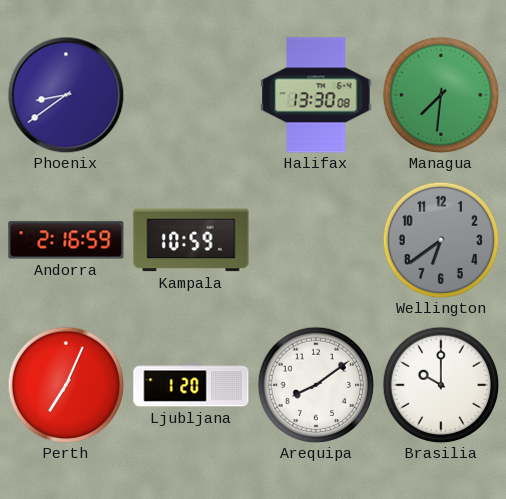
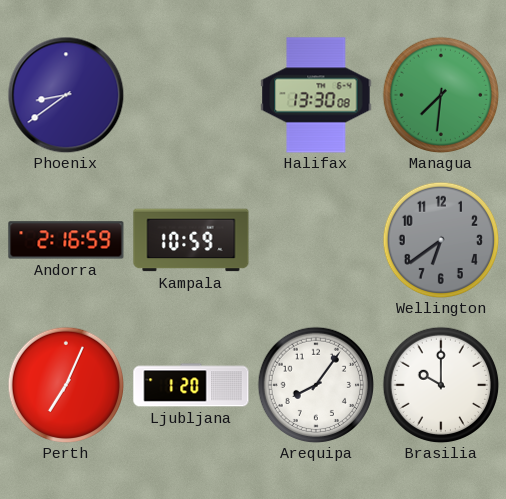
Arequipa: 8:09 -> 8:06
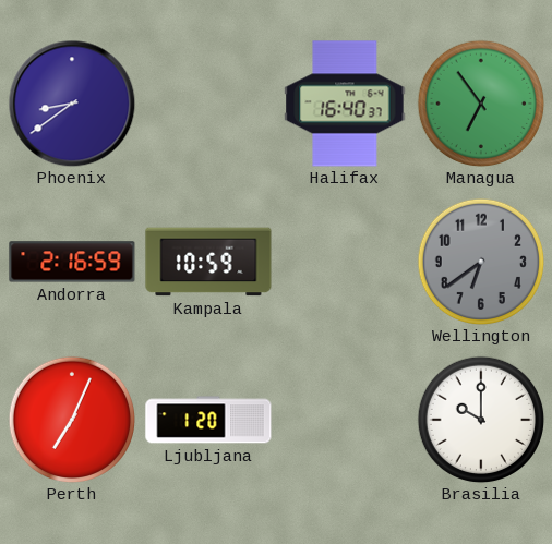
Halifax: 13:30 -> 16:40
Managua: 7:31 -> 6:54
Arequipa: 8:06 -> none
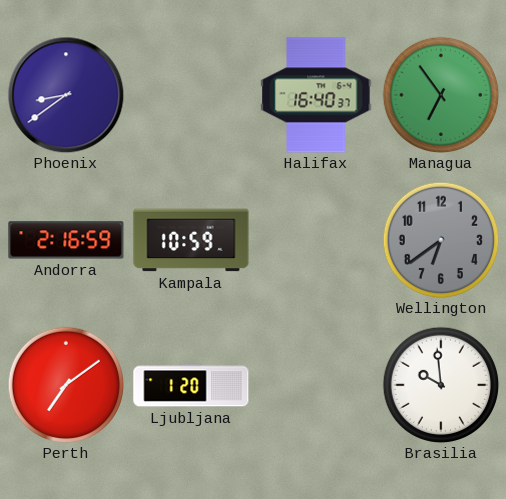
Perth: 7:04 -> 7:09
Brasilia: 10:00 -> 9:59
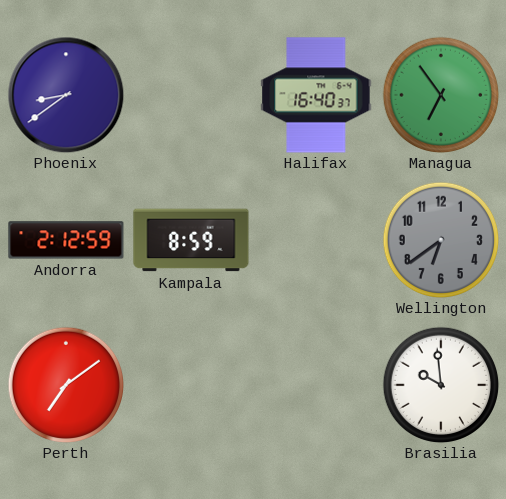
Andorra: 2:16 -> 2:12
Kampala: 10:59 -> 8:59
Ljubljana: 1:20 -> none
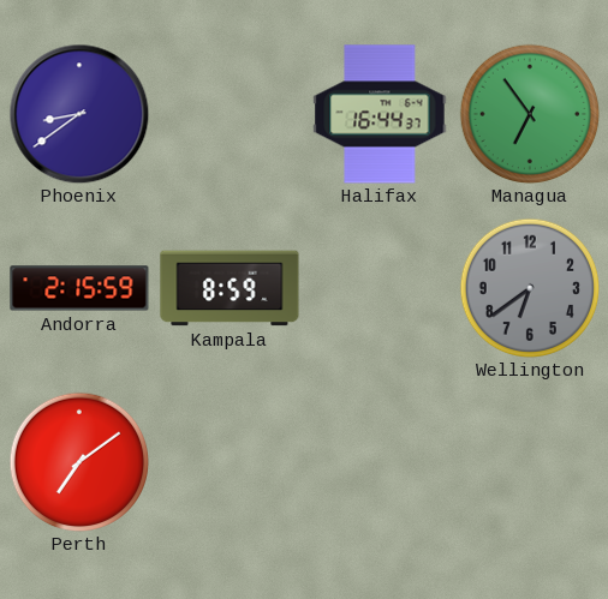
Halifax: 16:40 -> 16:44
Andorra: 2:12 -> 2:15
Brasilia: 9:59 -> none
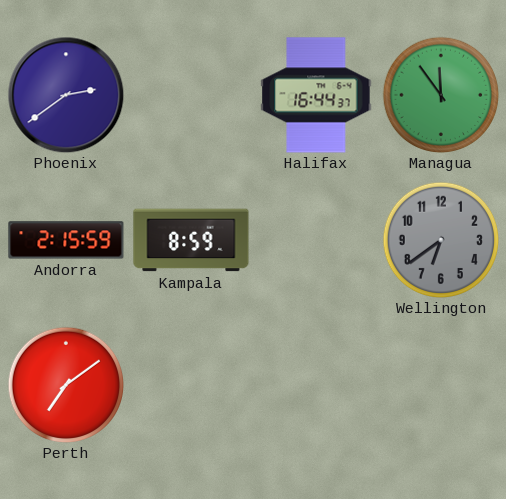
Phoenix: 8:39 -> 2:39
Managua: 6:54 -> 11:54
